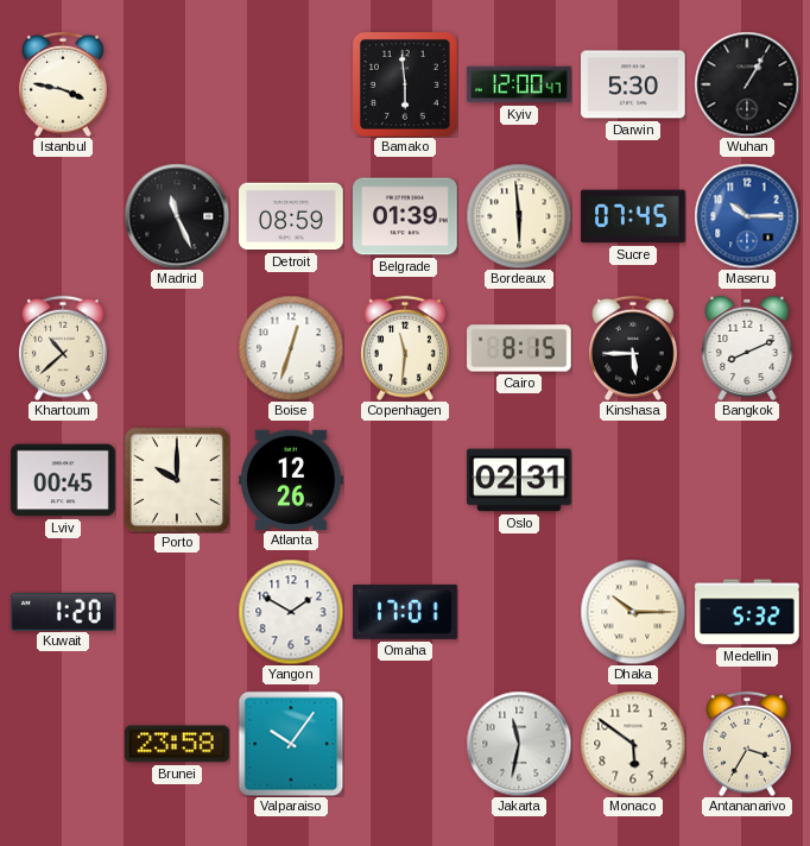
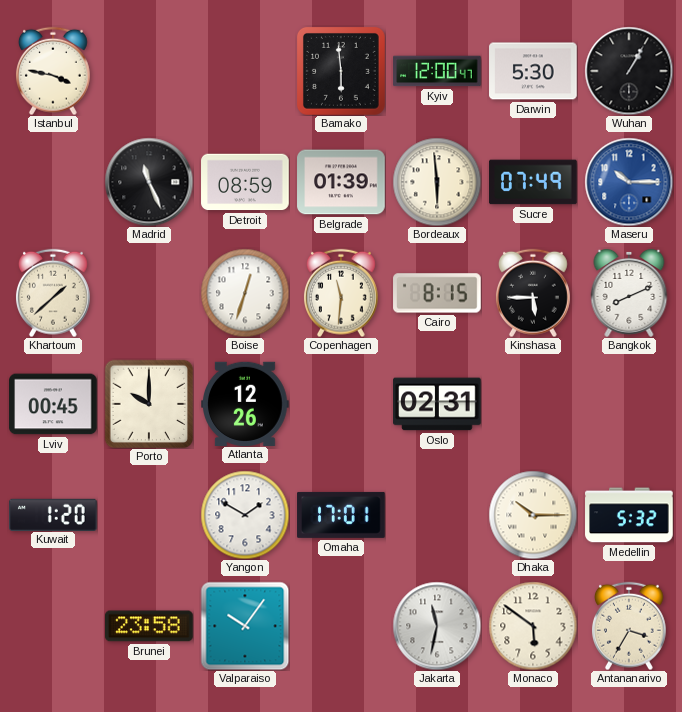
Sucre: 07:45 -> 07:49
Khartoum: 10:38 -> 1:38
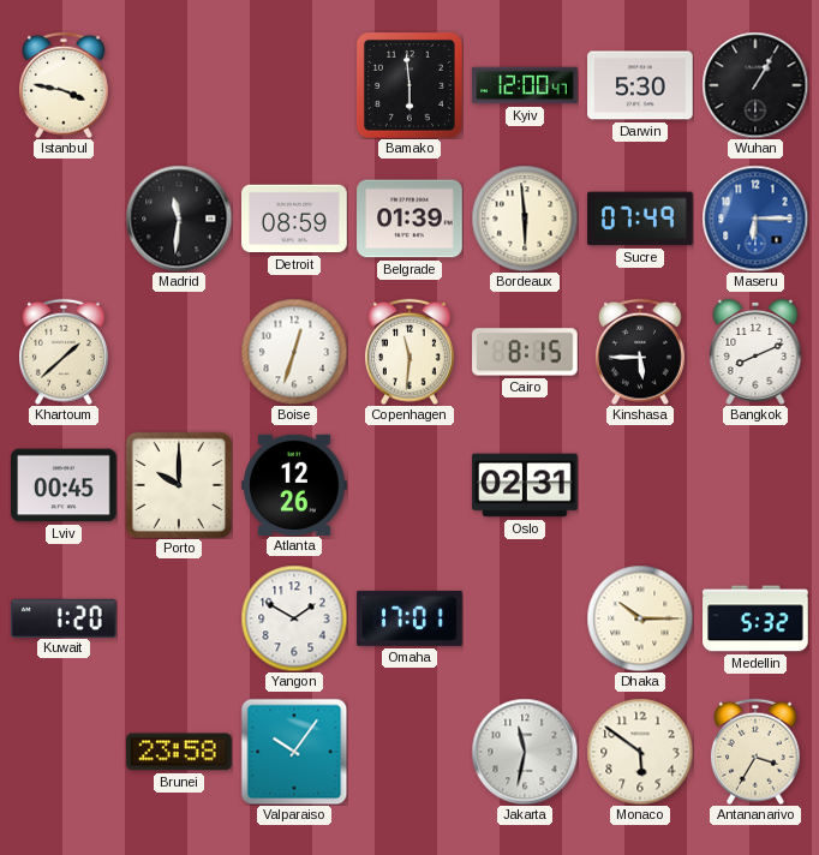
Madrid: 11:26 -> 11:31
Maseru: 10:15 -> 6:15
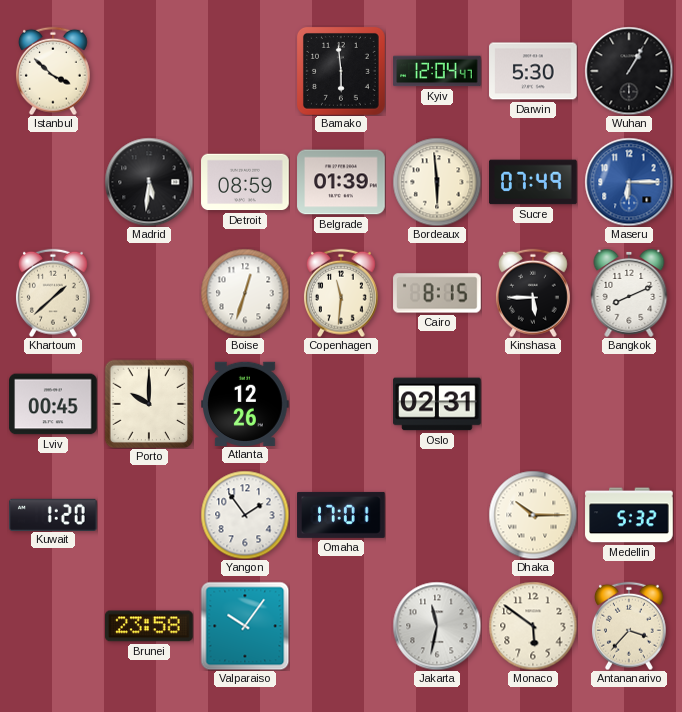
Istanbul: 3:47 -> 3:52
Kyiv: 12:00 -> 12:04
Madrid: 11:31 -> 5:31
Yangon: 1:50 -> 1:54
Antananarivo: 3:35 -> 3:37
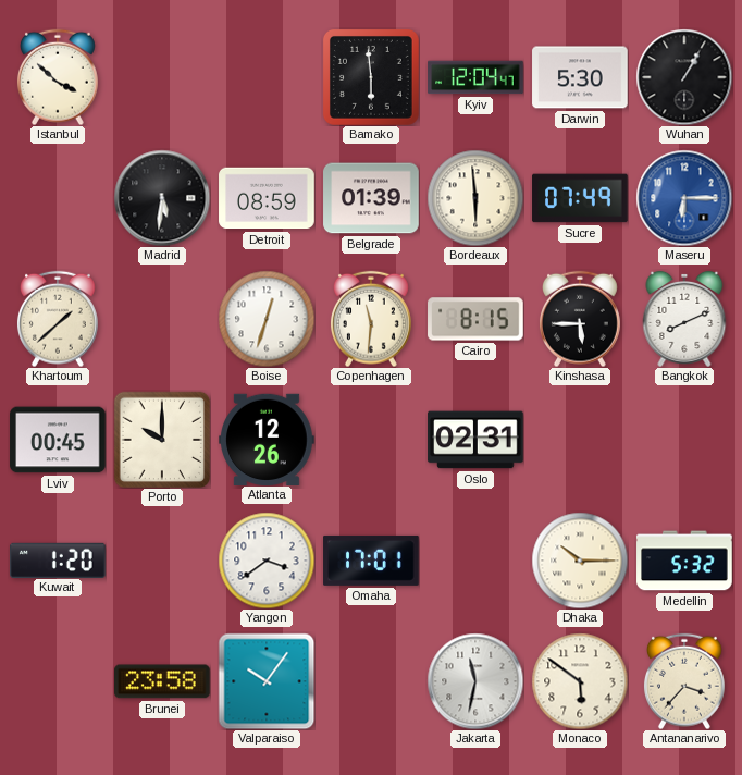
Yangon: 1:54 -> 3:39
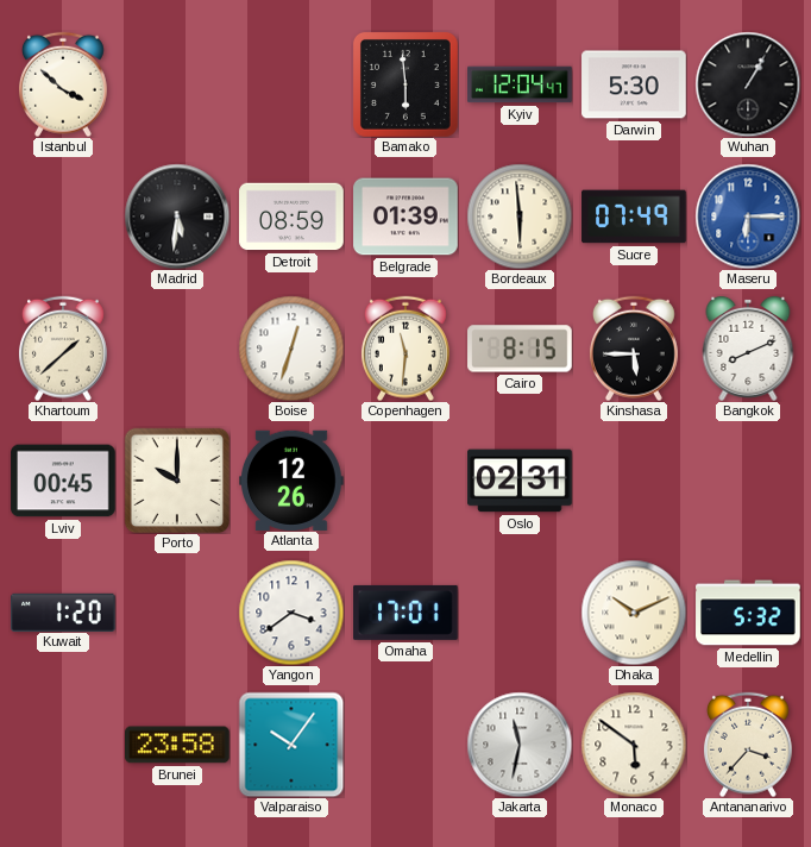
Dhaka: 10:15 -> 10:11
